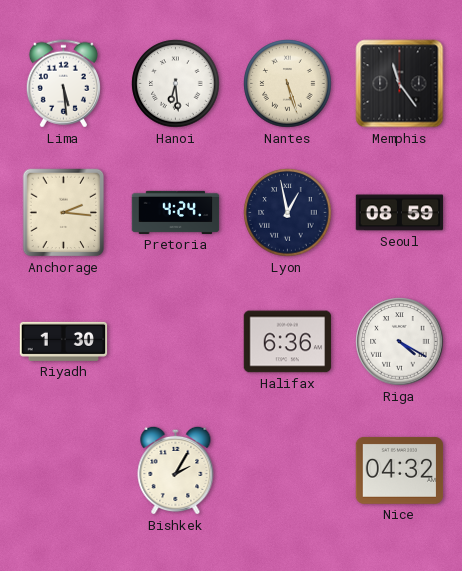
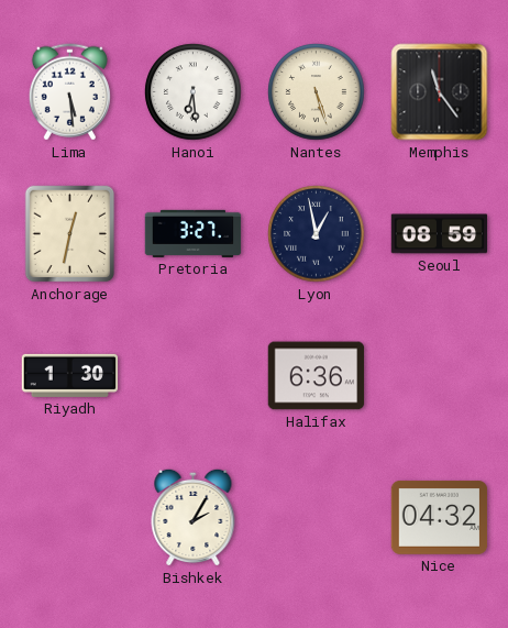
Anchorage: 2:16 -> 12:32
Pretoria: 4:24 -> 3:27
Riga: 4:20 -> none
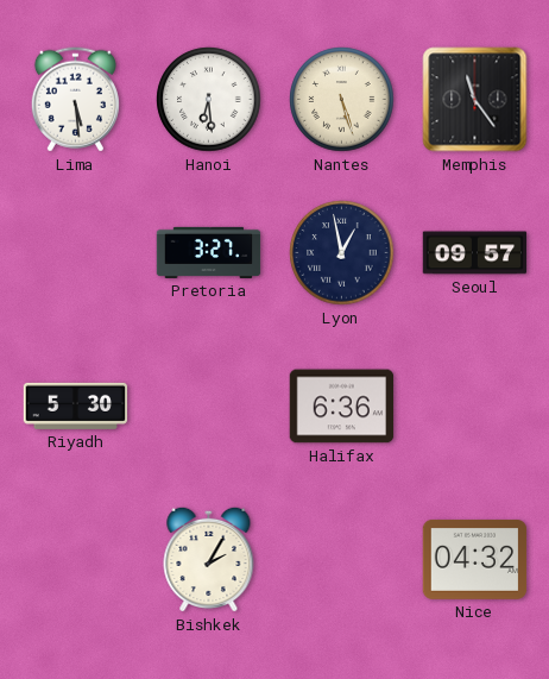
Anchorage: 12:32 -> none
Seoul: 08:59 -> 09:57
Riyadh: 1:30 -> 5:30
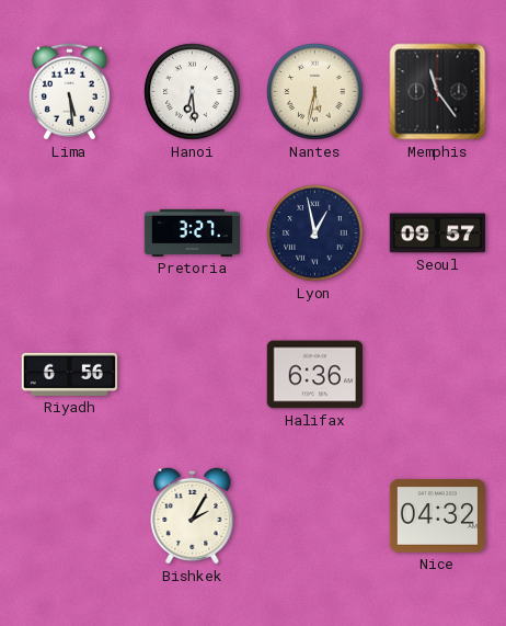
Nantes: 5:27 -> 5:32
Riyadh: 5:30 -> 6:56
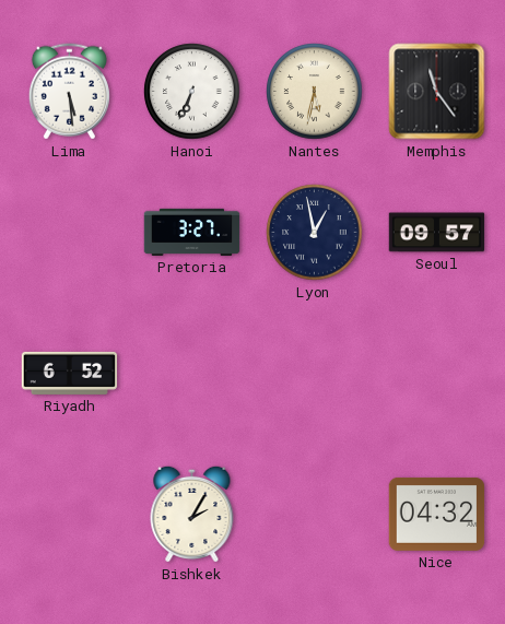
Hanoi: 6:29 -> 6:34
Riyadh: 6:56 -> 6:52
Halifax: 6:36 -> none
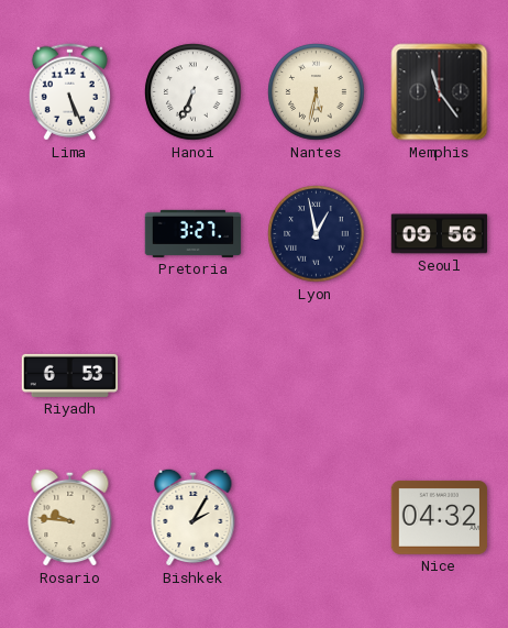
Lima: 5:29 -> 5:26
Seoul: 09:57 -> 09:56
Riyadh: 6:52 -> 6:53
Rosario: none -> 9:46
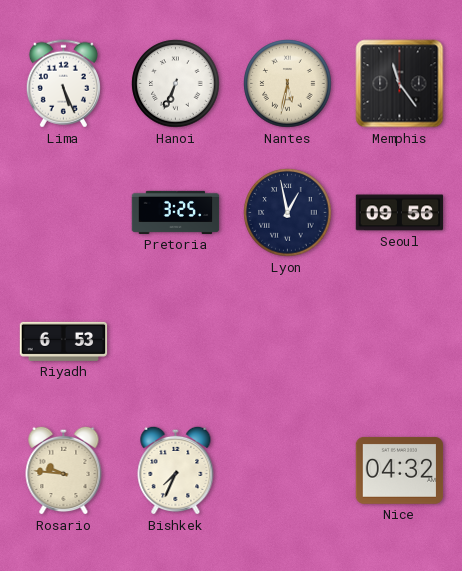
Pretoria: 3:27 -> 3:25
Bishkek: 2:05 -> 7:34
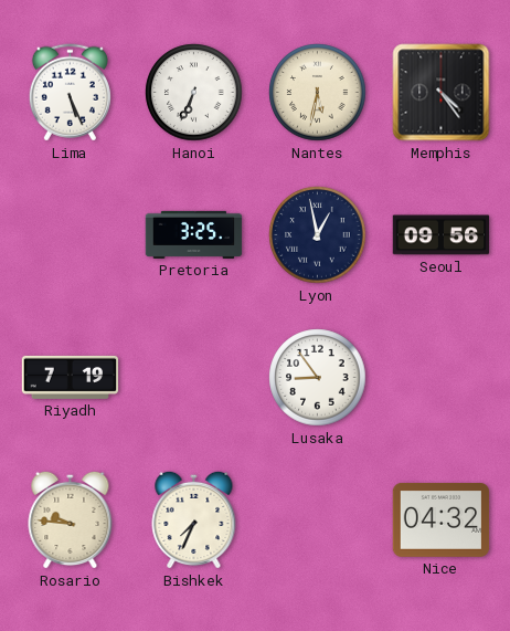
Memphis: 11:24 -> 4:24
Riyadh: 6:53 -> 7:19
Lusaka: none -> 8:54
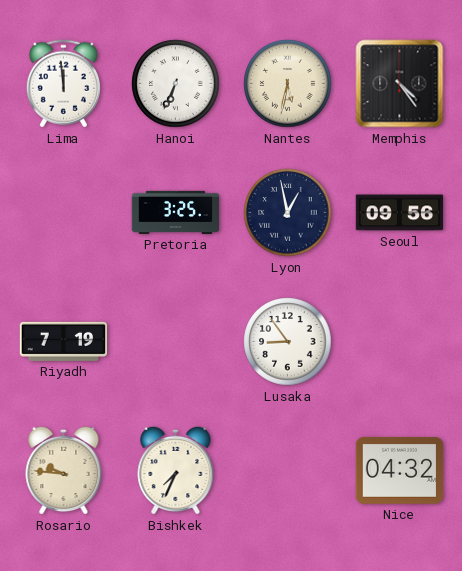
Lima: 5:26 -> 11:59
